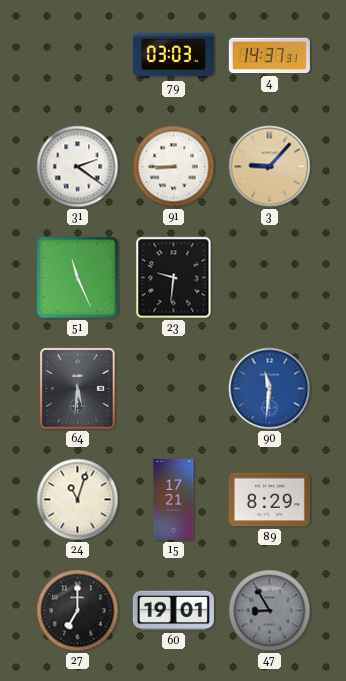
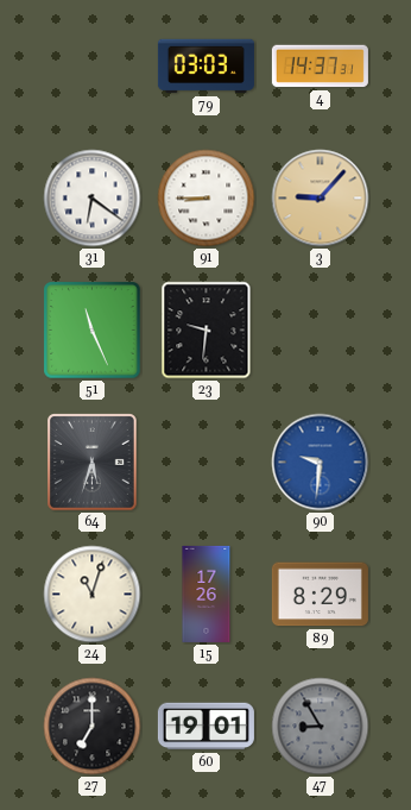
31: 2:21 -> 6:21
64: 5:31 -> 5:33
90: 11:31 -> 9:31
15: 17:21 -> 17:26
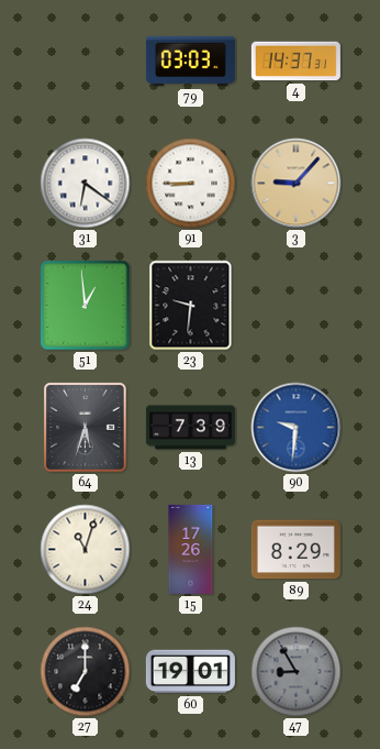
51: 11:26 -> 12:59
13: none -> 7:39
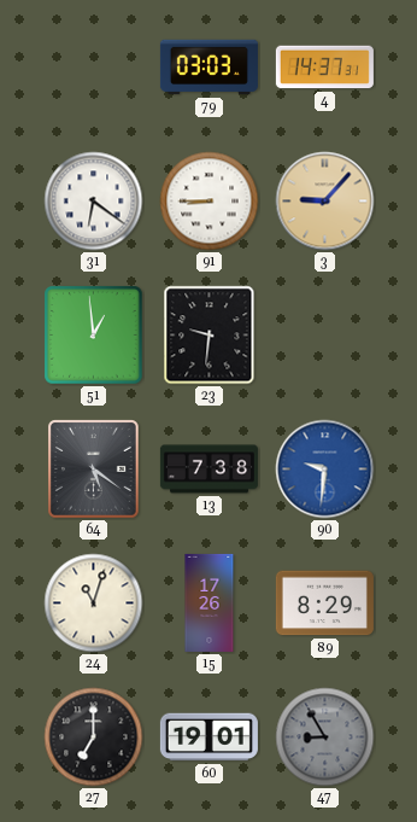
64: 5:33 -> 5:21
13: 7:39 -> 7:38
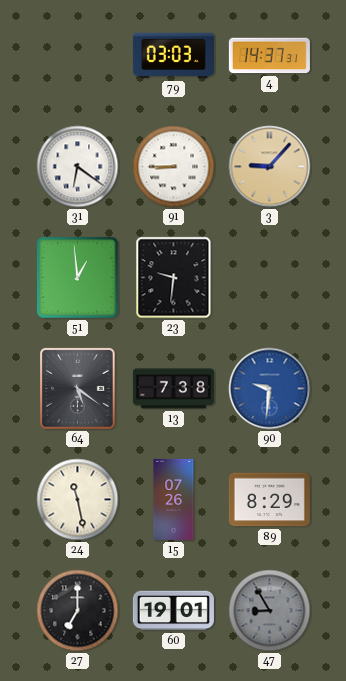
24: 11:03 -> 11:28
15: 17:26 -> 07:26
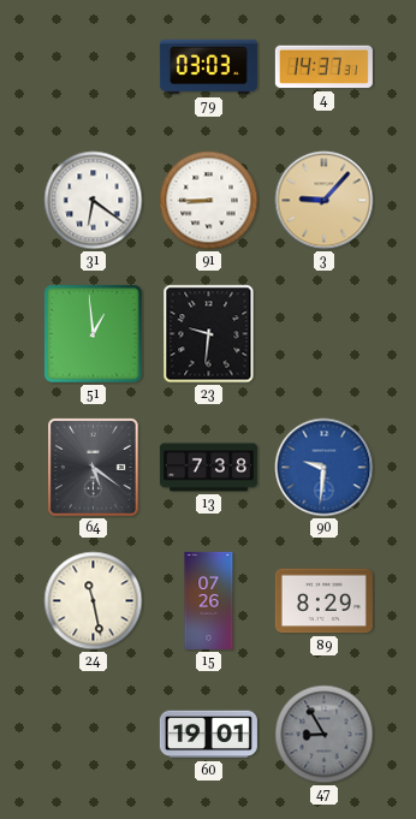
27: 7:00 -> none
